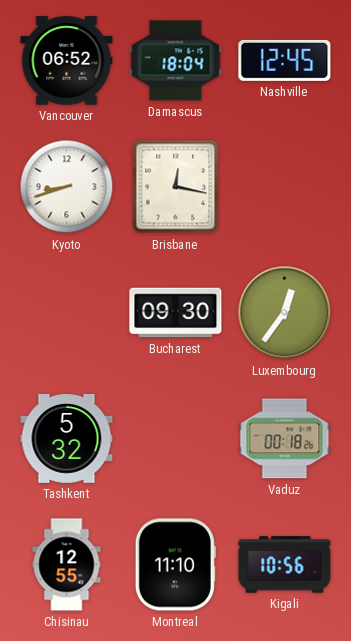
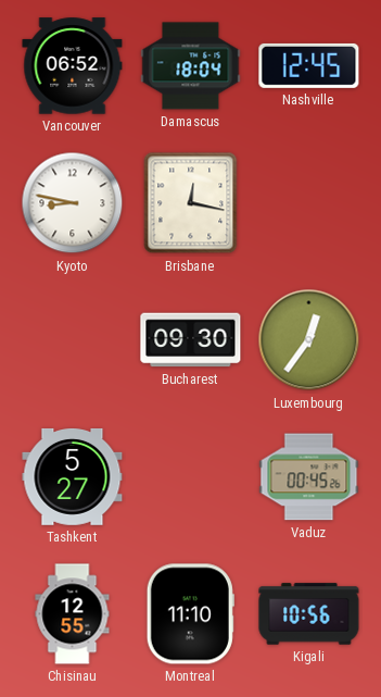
Kyoto: 8:42 -> 8:47
Tashkent: 5:32 -> 5:27
Vaduz: 00:18 -> 00:45
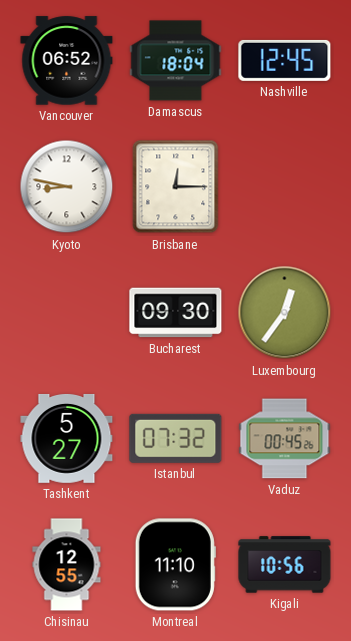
Brisbane: 12:17 -> 12:15
Istanbul: none -> 07:32
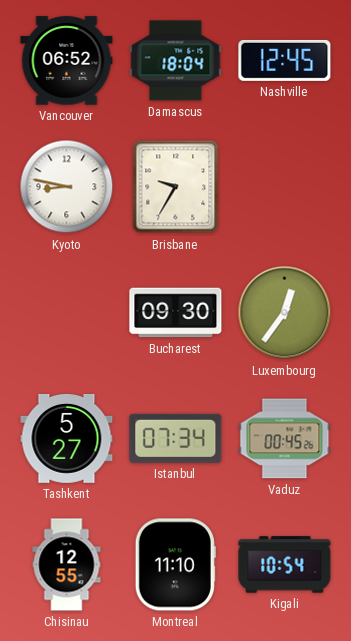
Brisbane: 12:15 -> 9:35
Istanbul: 07:32 -> 07:34
Kigali: 10:56 -> 10:54
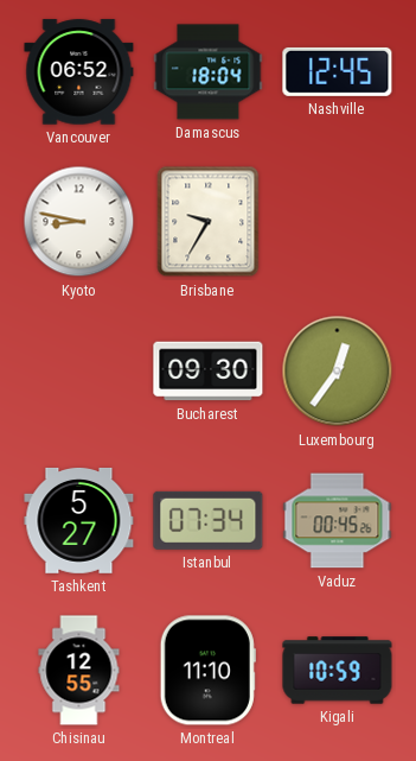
Kigali: 10:54 -> 10:59
